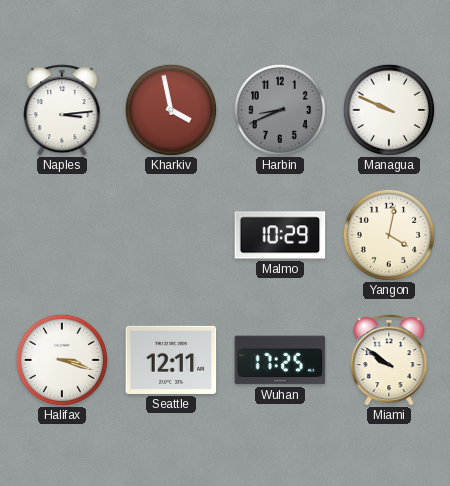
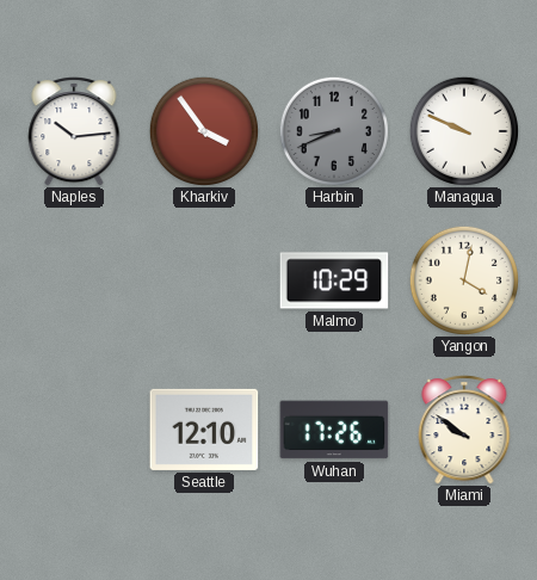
Naples: 3:14 -> 10:14
Kharkiv: 3:58 -> 3:54
Halifax: 3:18 -> none
Seattle: 12:11 -> 12:10
Wuhan: 17:25 -> 17:26
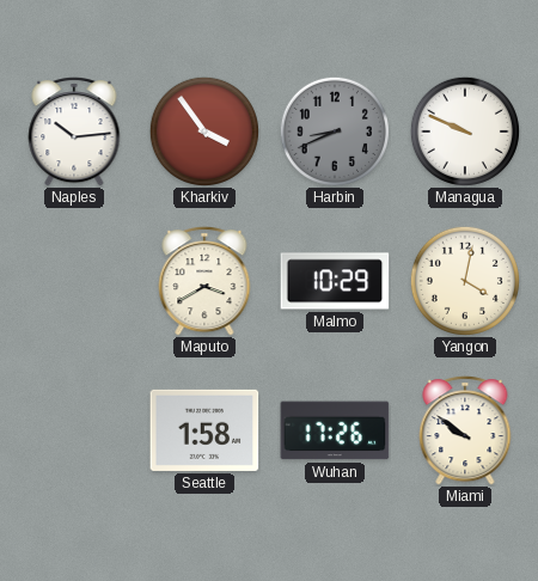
Maputo: none -> 3:40
Seattle: 12:10 -> 1:58
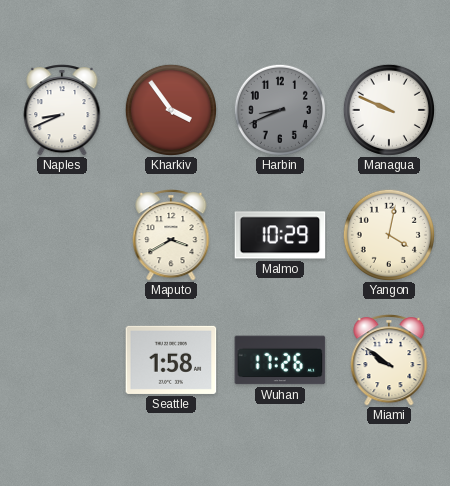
Naples: 10:14 -> 8:41
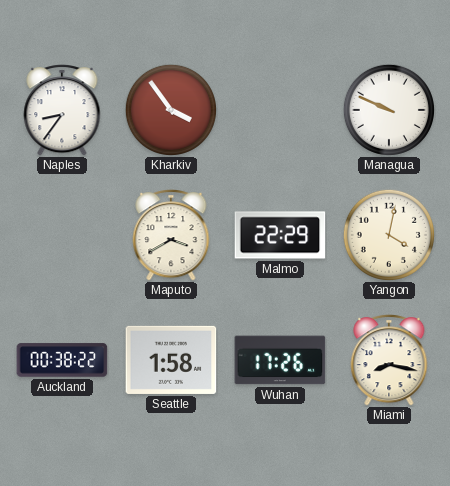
Naples: 8:41 -> 8:36
Harbin: 8:41 -> none
Malmo: 10:29 -> 22:29
Auckland: none -> 00:38
Miami: 9:51 -> 8:17
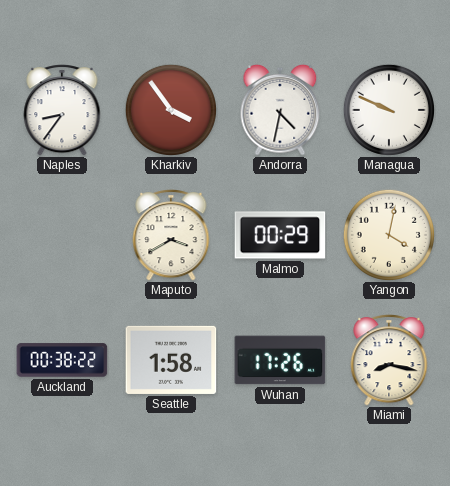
Andorra: none -> 4:32
Malmo: 22:29 -> 00:29
